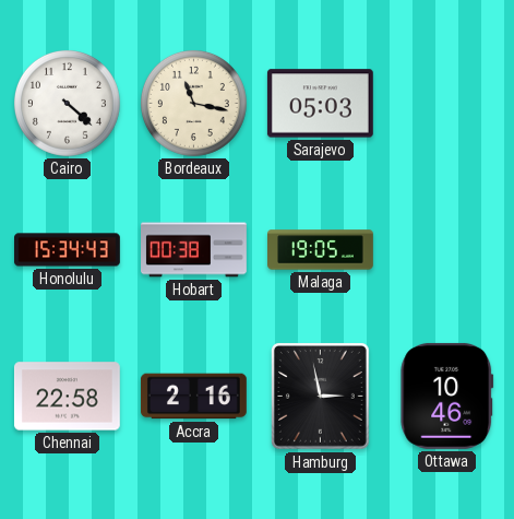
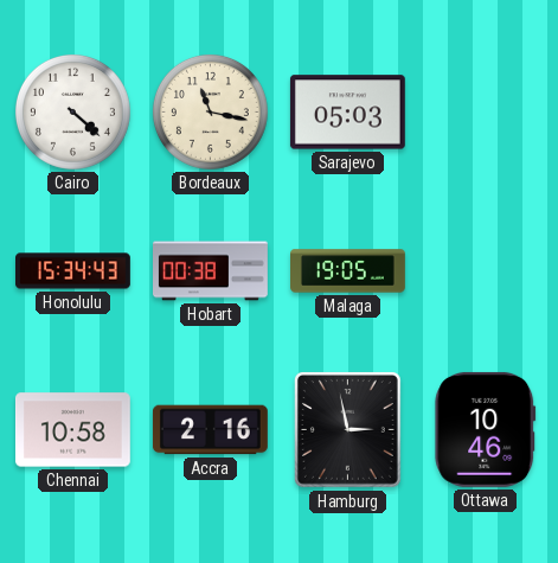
Chennai: 22:58 -> 10:58
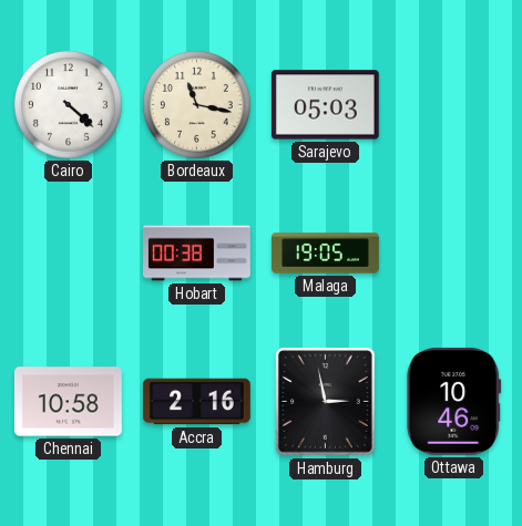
Honolulu: 15:34 -> none
